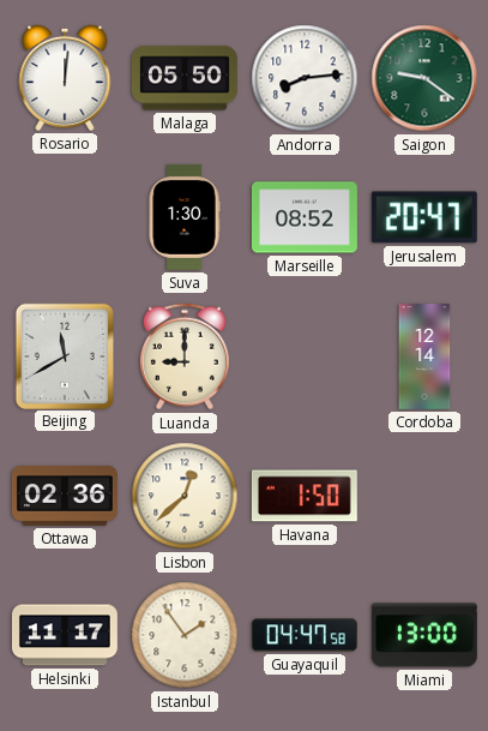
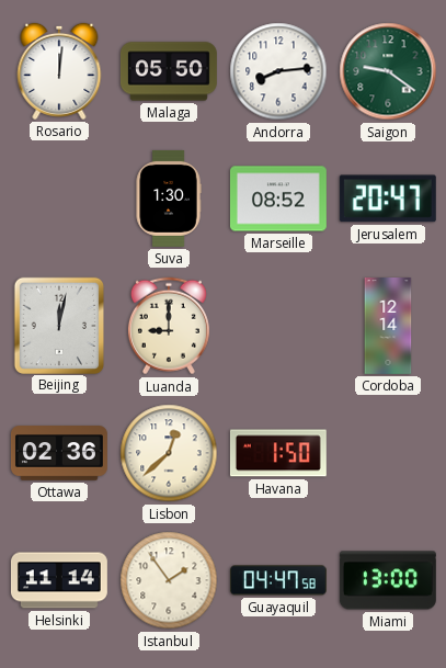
Beijing: 11:40 -> 12:02
Helsinki: 11:17 -> 11:14
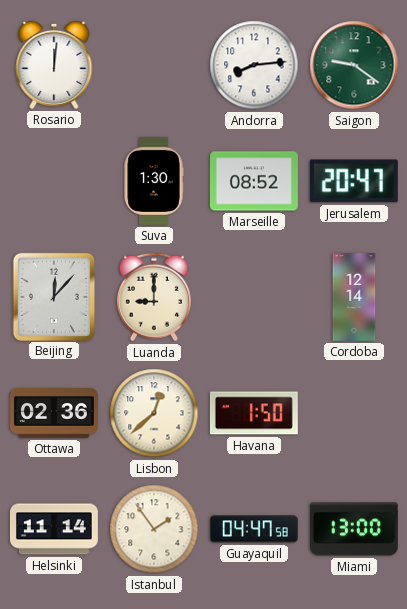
Malaga: 05:50 -> none
Beijing: 12:02 -> 12:07
